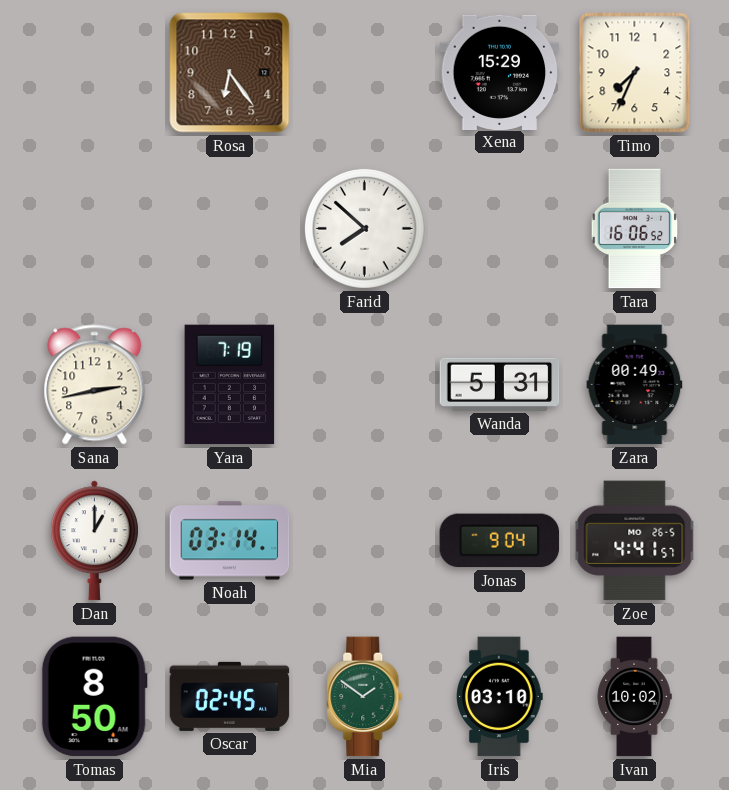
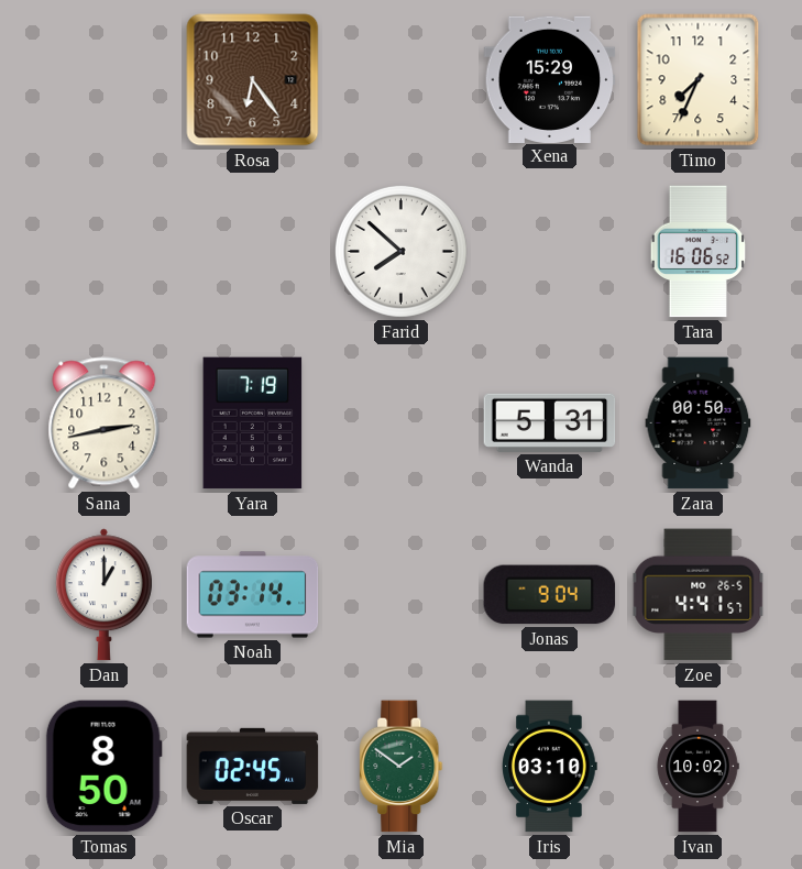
Zara: 00:49 -> 00:50
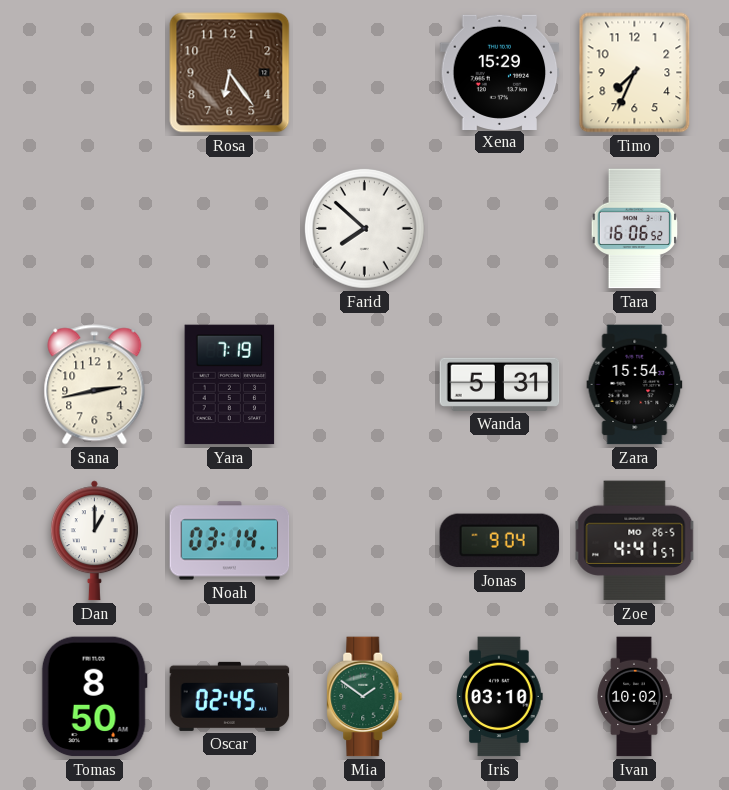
Zara: 00:50 -> 15:54
